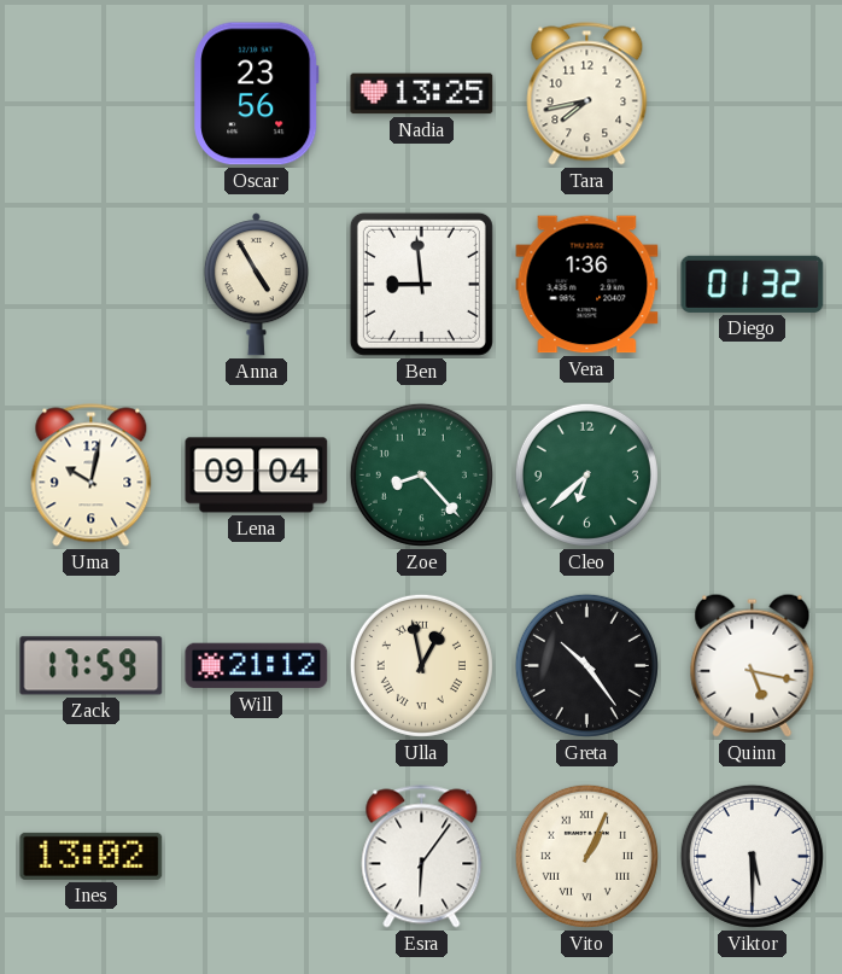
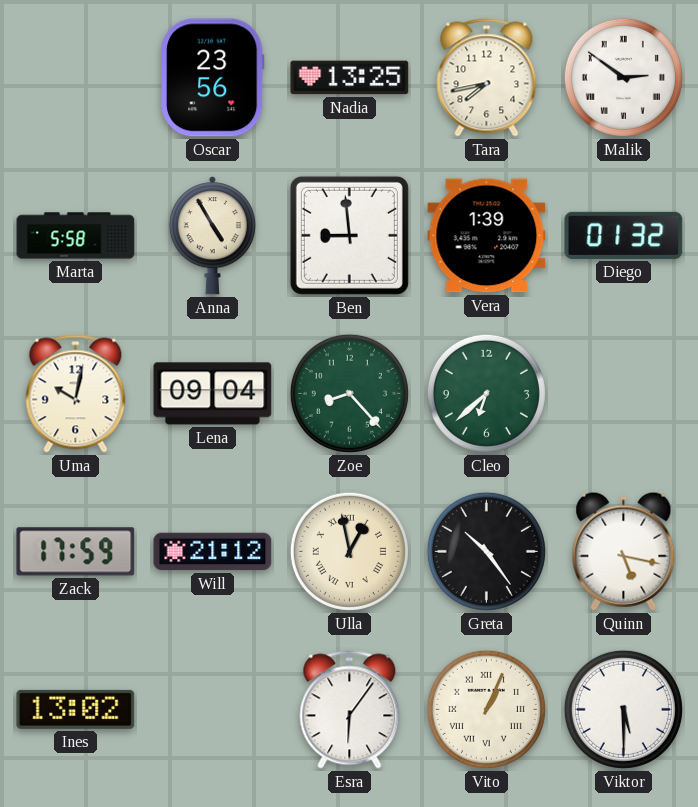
Malik: none -> 2:51
Marta: none -> 5:58
Vera: 1:36 -> 1:39
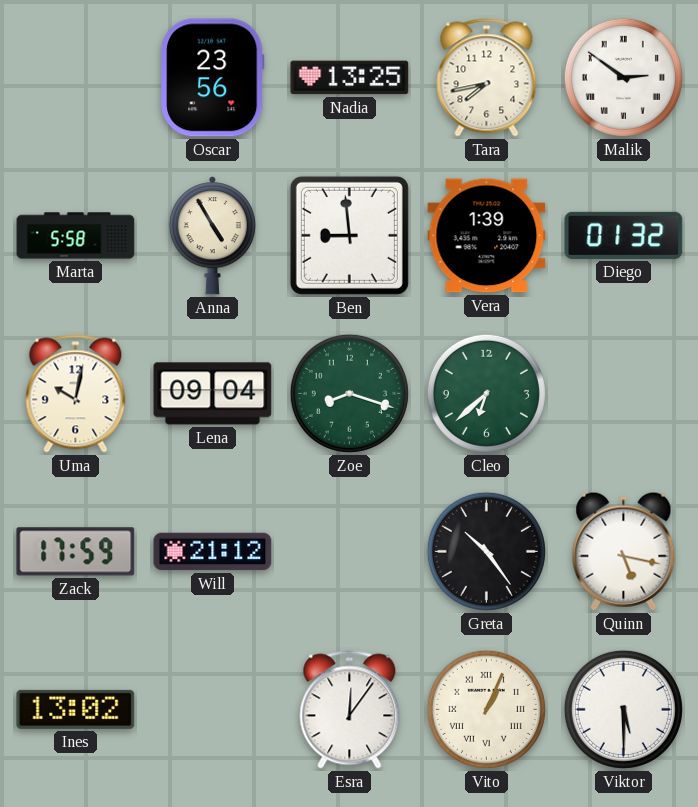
Zoe: 8:23 -> 8:18
Ulla: 12:58 -> none
Esra: 6:06 -> 12:06
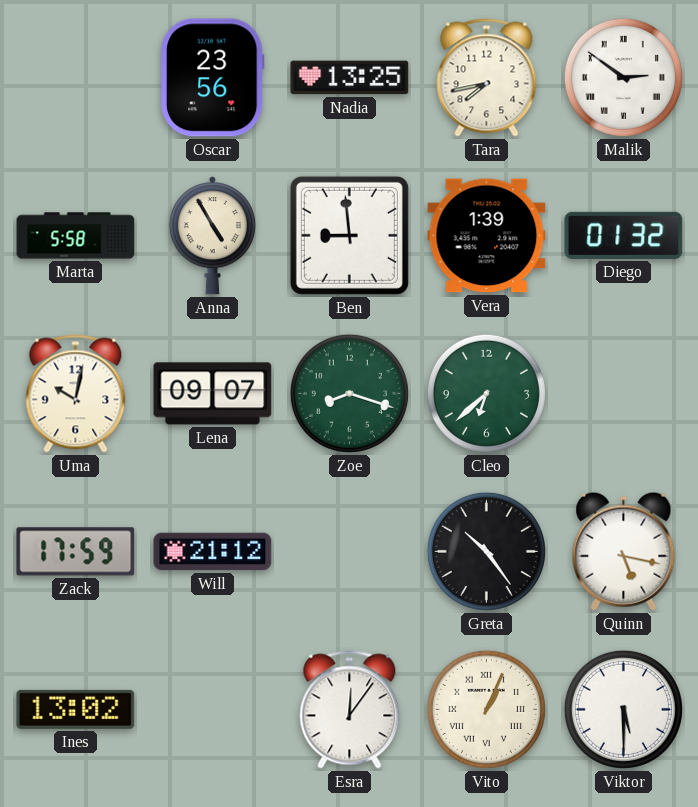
Lena: 09:04 -> 09:07
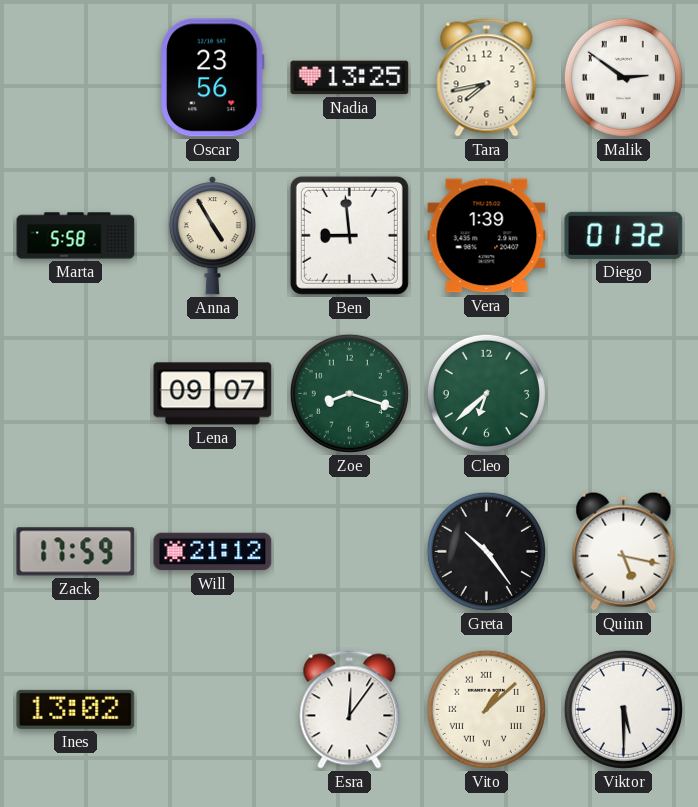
Uma: 10:02 -> none
Vito: 1:04 -> 1:08
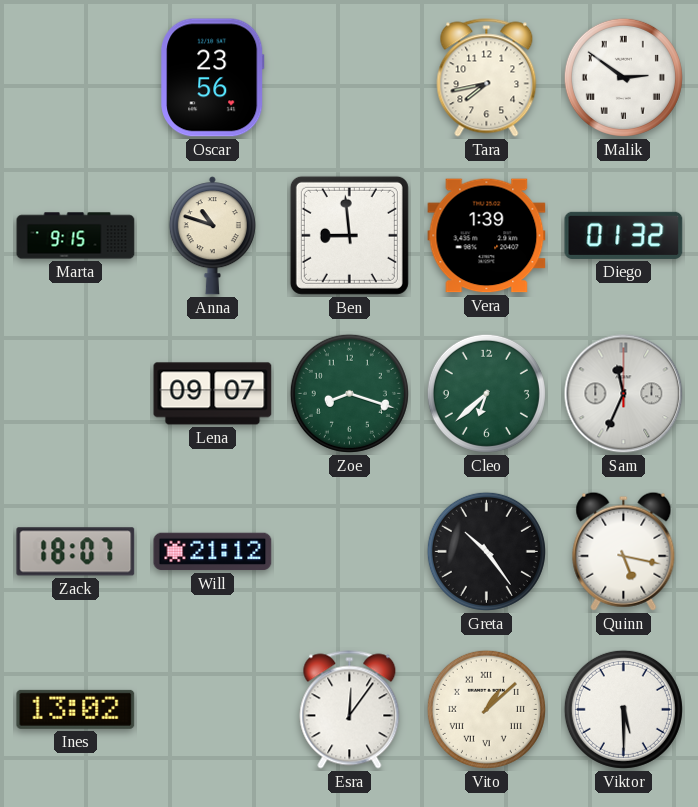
Nadia: 13:25 -> none
Marta: 5:58 -> 9:15
Anna: 4:55 -> 10:48
Sam: none -> 11:34
Zack: 17:59 -> 18:07
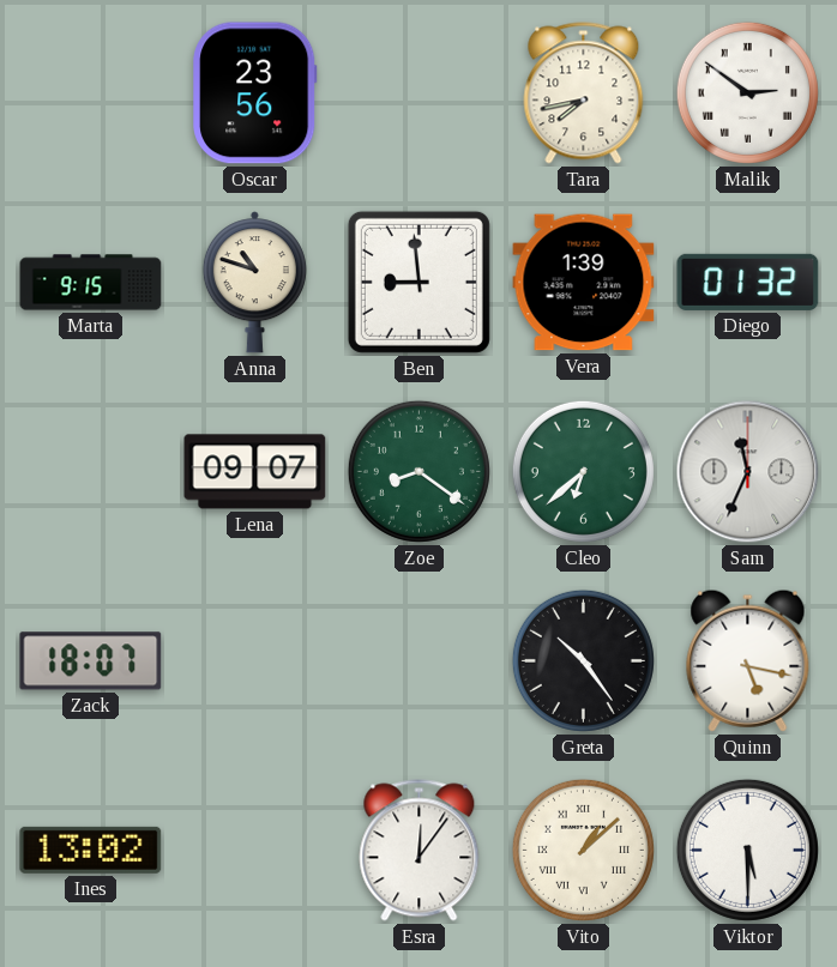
Zoe: 8:18 -> 8:21
Will: 21:12 -> none
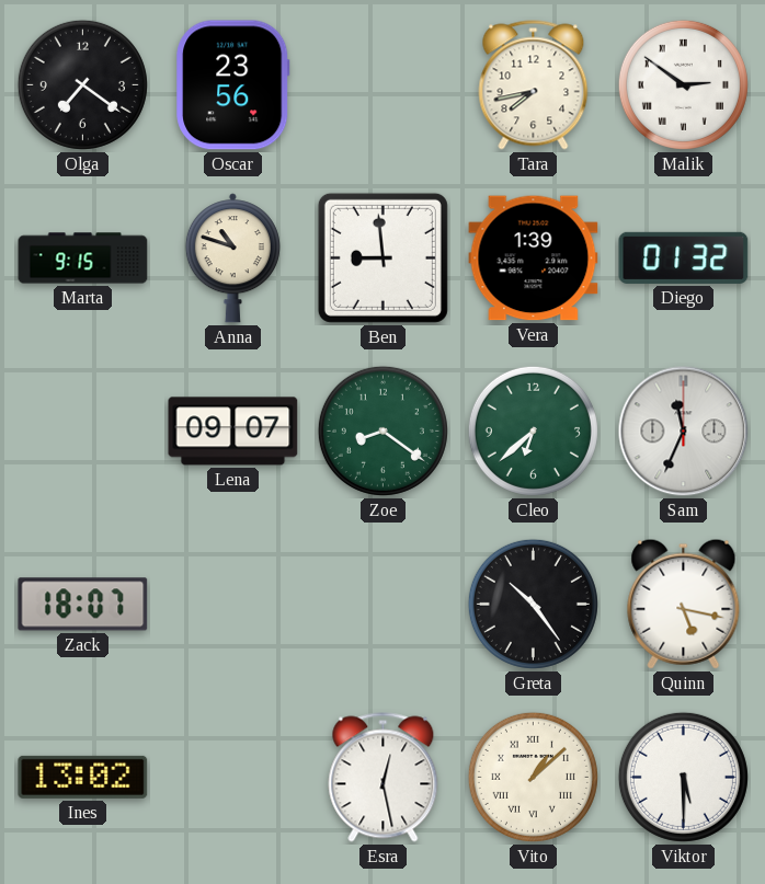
Olga: none -> 7:21
Esra: 12:06 -> 12:28
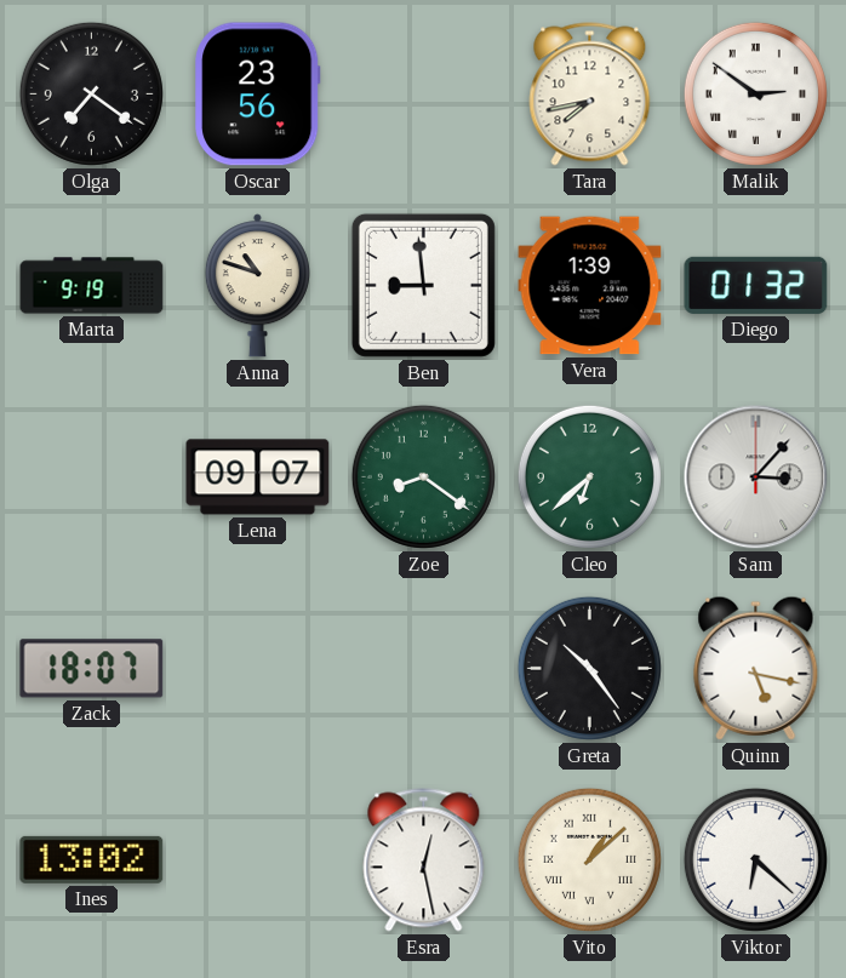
Marta: 9:15 -> 9:19
Sam: 11:34 -> 3:07
Viktor: 5:30 -> 6:22
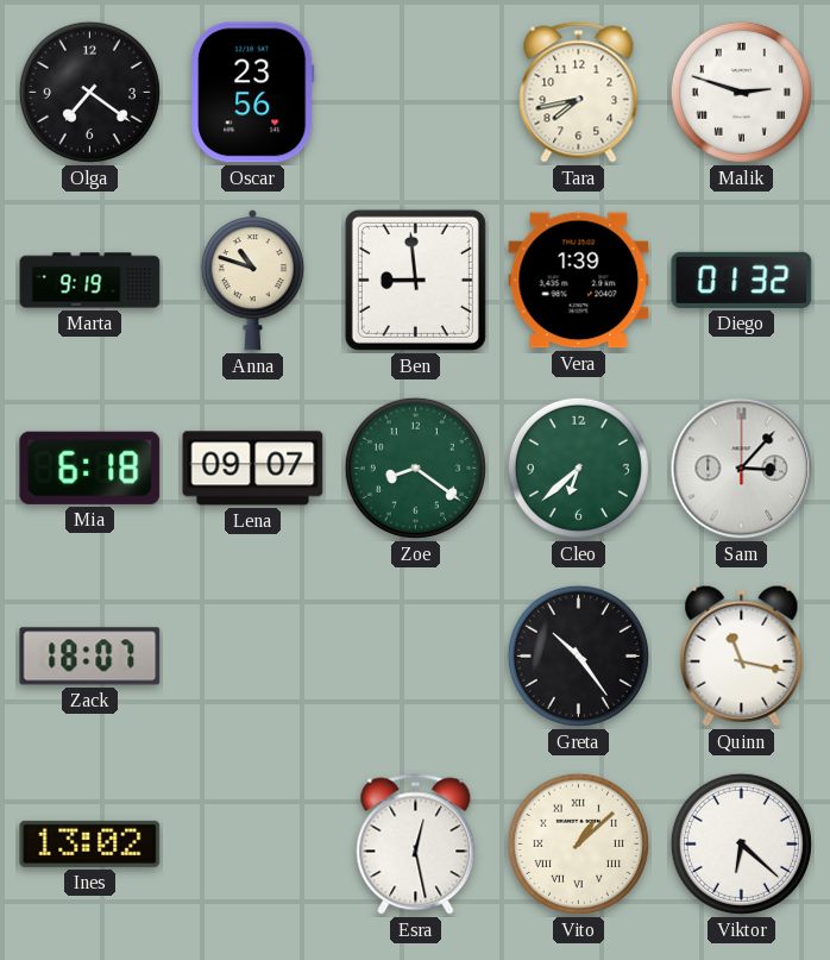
Malik: 2:51 -> 2:48
Mia: none -> 6:18
Quinn: 5:17 -> 11:17
